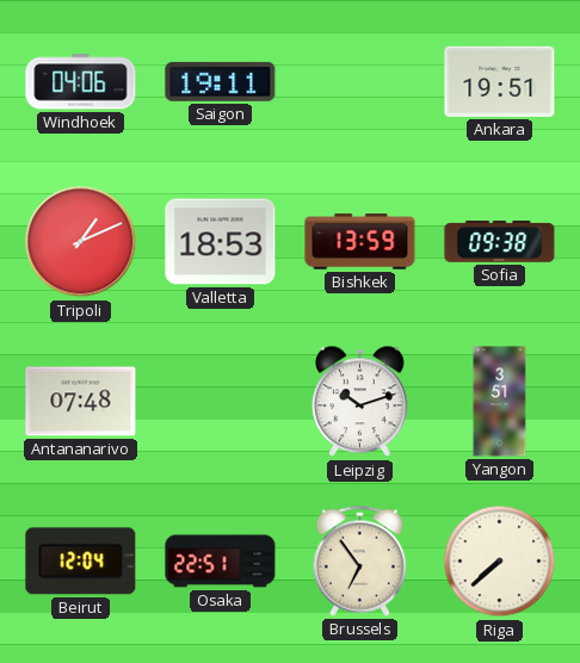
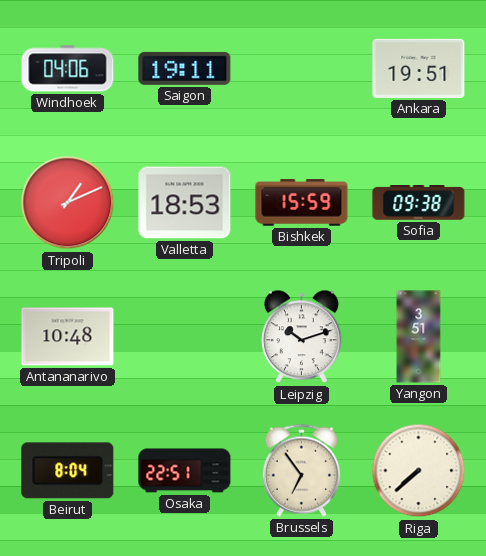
Bishkek: 13:59 -> 15:59
Antananarivo: 07:48 -> 10:48
Beirut: 12:04 -> 8:04
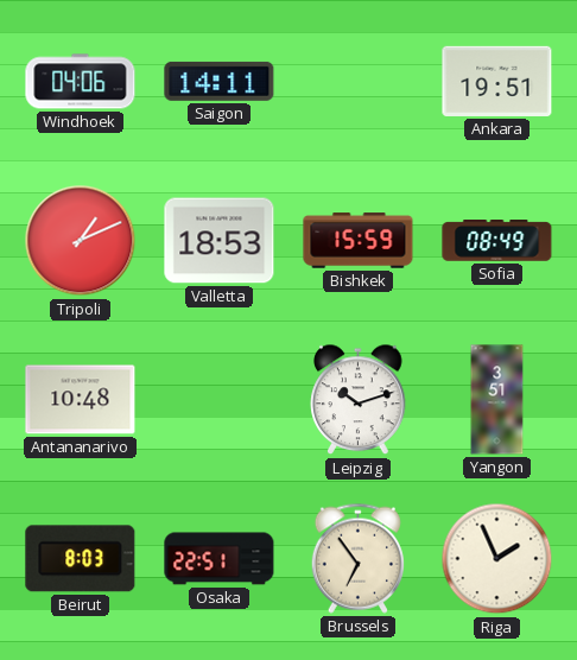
Saigon: 19:11 -> 14:11
Sofia: 09:38 -> 08:49
Beirut: 8:04 -> 8:03
Riga: 7:38 -> 1:56
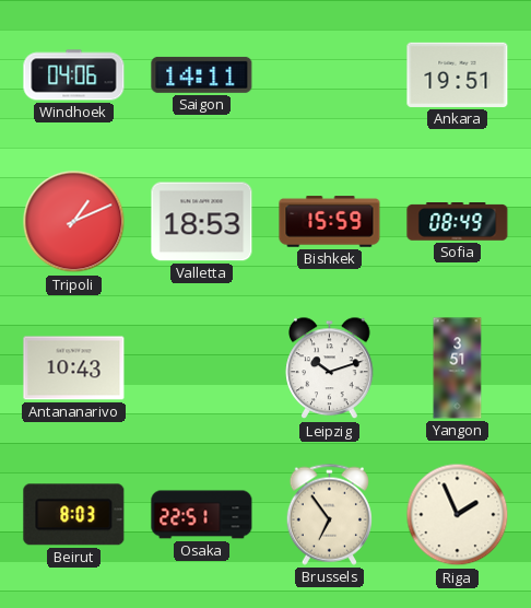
Antananarivo: 10:48 -> 10:43
